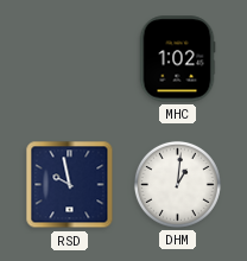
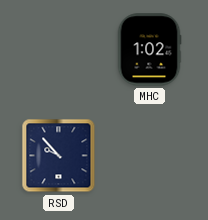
RSD: 9:58 -> 9:53
DHM: 1:01 -> none
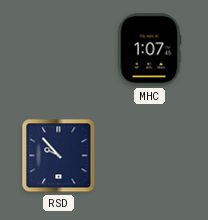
MHC: 1:02 -> 1:07
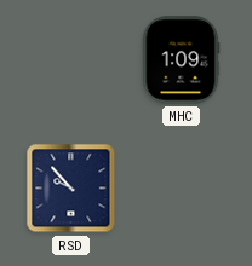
MHC: 1:07 -> 1:09
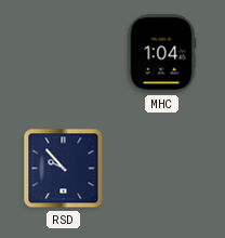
MHC: 1:09 -> 1:04
